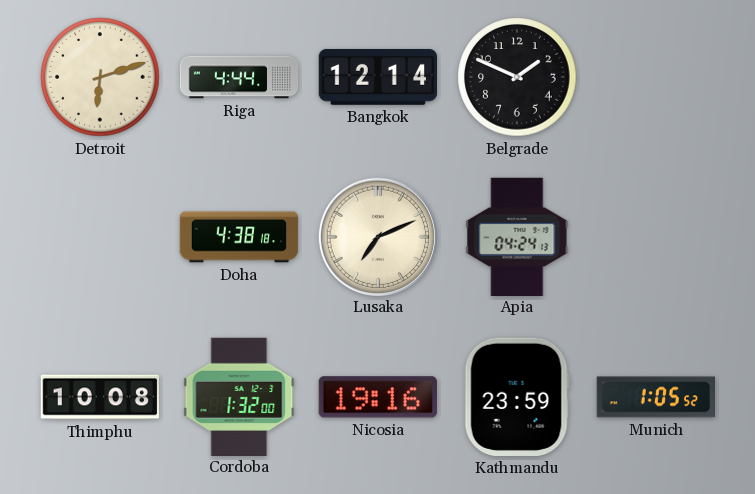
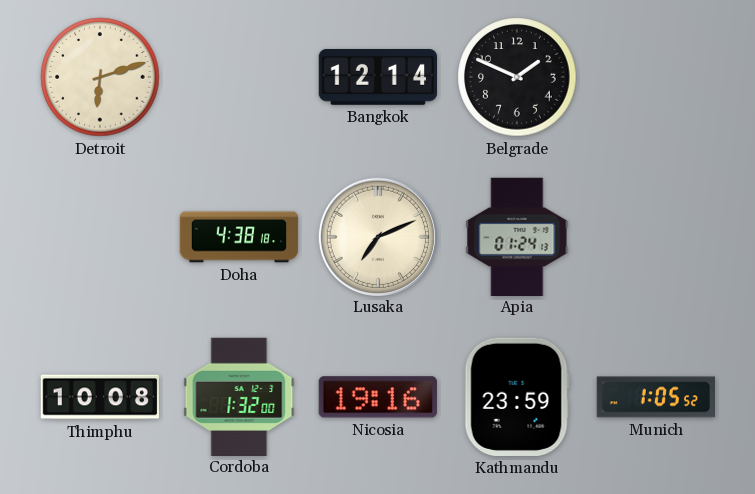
Riga: 4:44 -> none
Apia: 04:24 -> 01:24
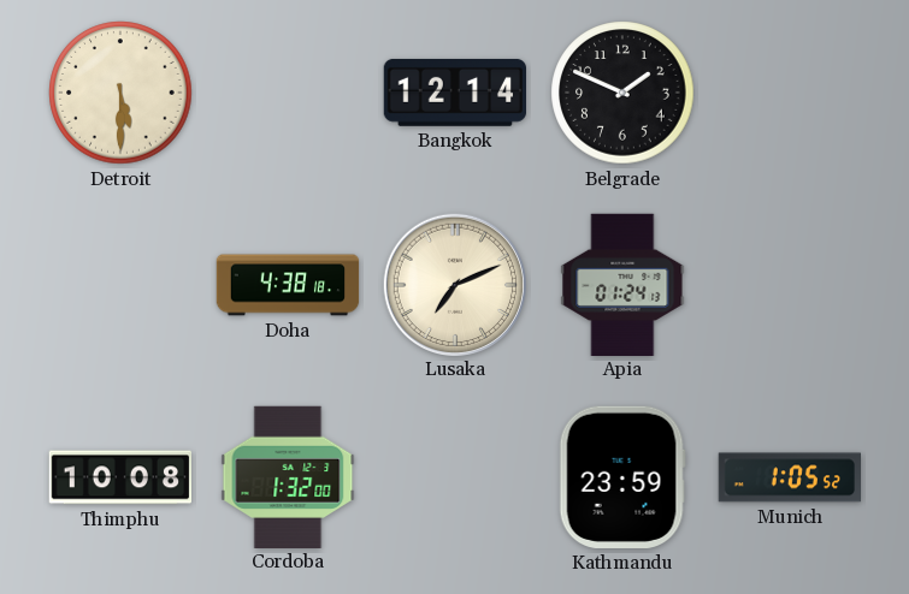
Detroit: 6:12 -> 5:30
Nicosia: 19:16 -> none
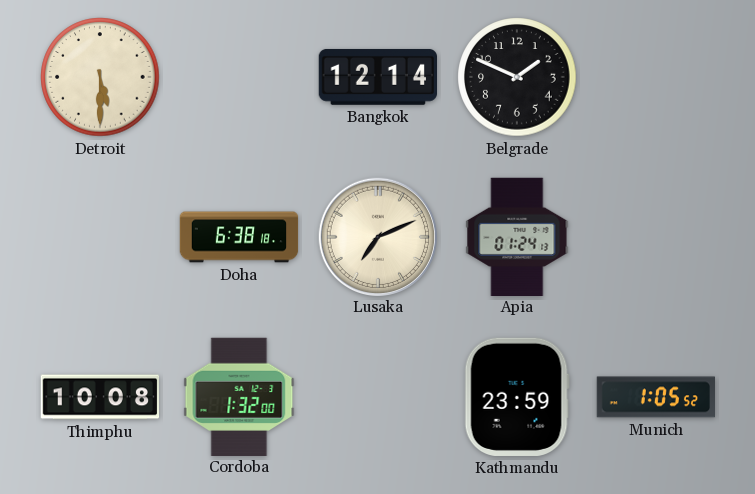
Doha: 4:38 -> 6:38
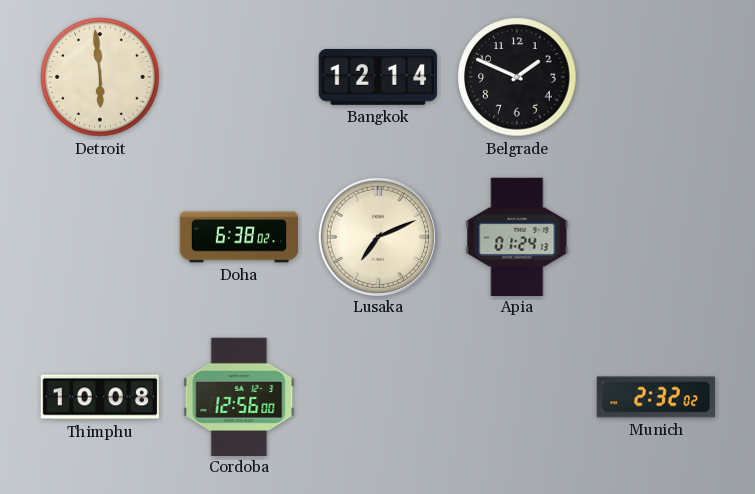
Detroit: 5:30 -> 5:59
Doha: 6:38:18 -> 6:38:02
Cordoba: 1:32 -> 12:56
Kathmandu: 23:59 -> none
Munich: 1:05 -> 2:32
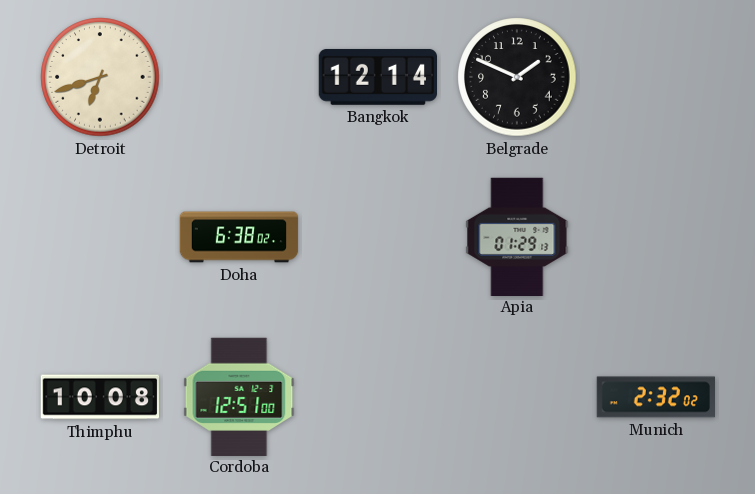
Detroit: 5:59 -> 6:42
Lusaka: 7:11 -> none
Apia: 01:24 -> 01:29
Cordoba: 12:56 -> 12:51
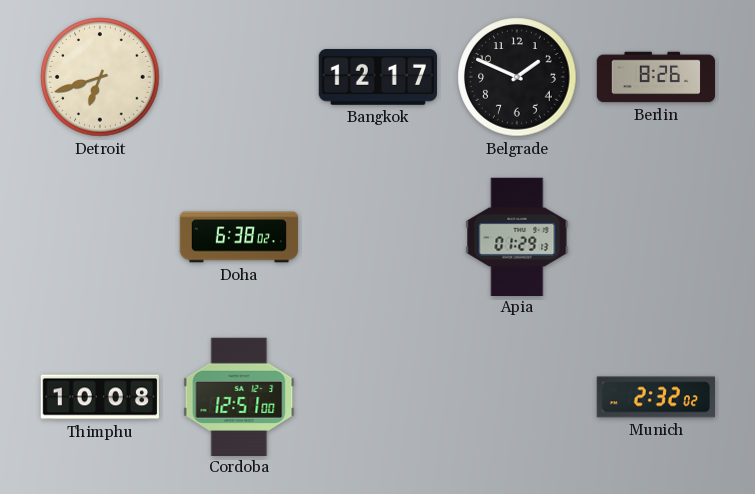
Bangkok: 12:14 -> 12:17
Berlin: none -> 8:26
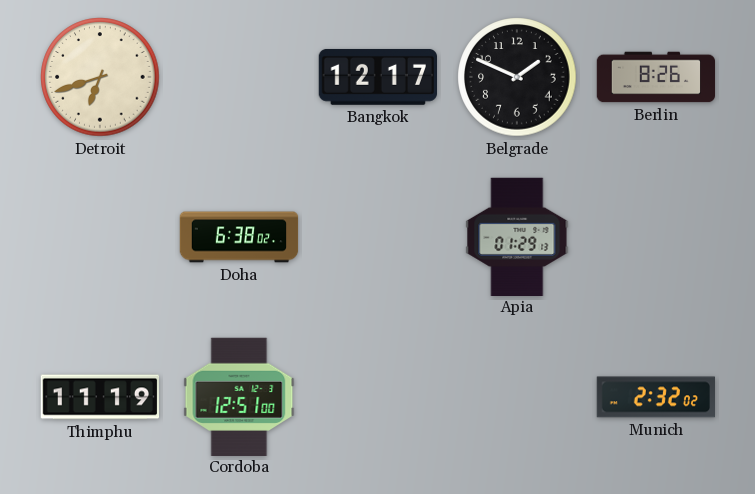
Thimphu: 10:08 -> 11:19
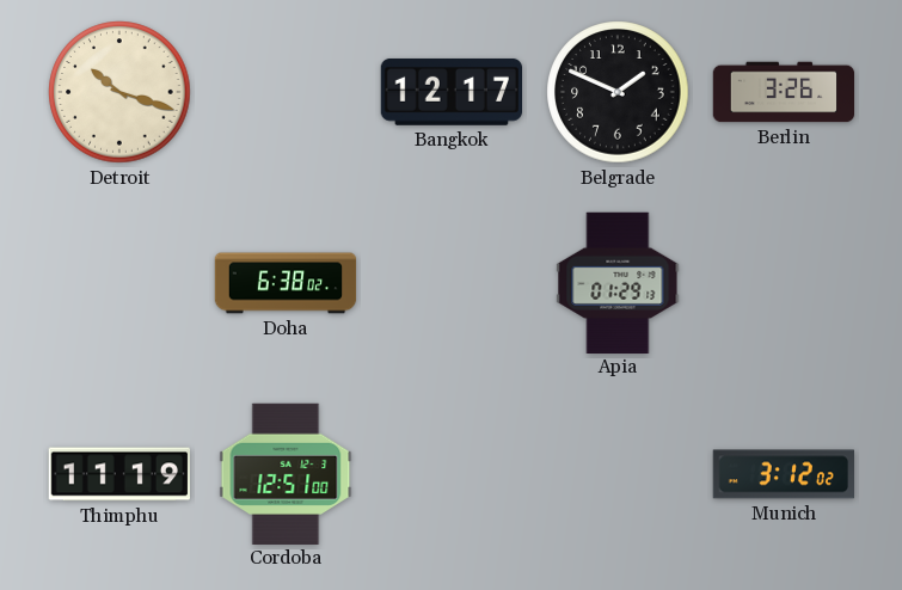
Detroit: 6:42 -> 10:18
Berlin: 8:26 -> 3:26
Munich: 2:32 -> 3:12
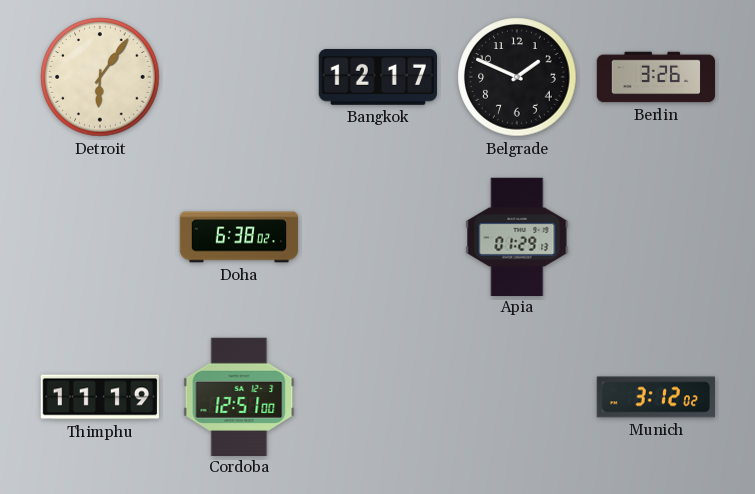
Detroit: 10:18 -> 6:06
